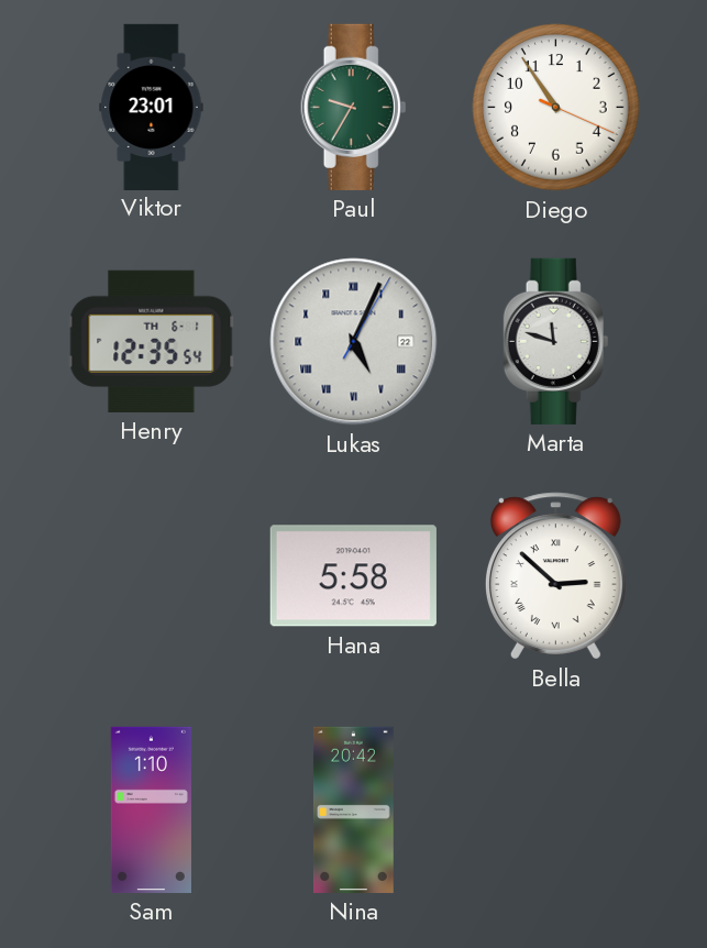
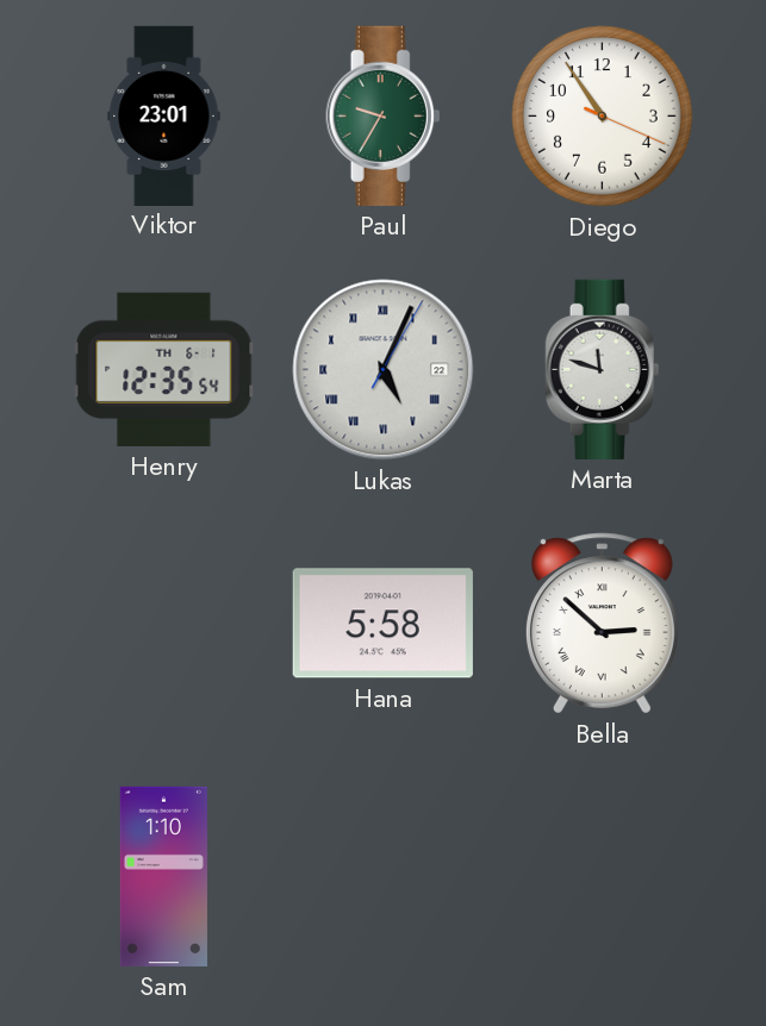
Nina: 20:42 -> none
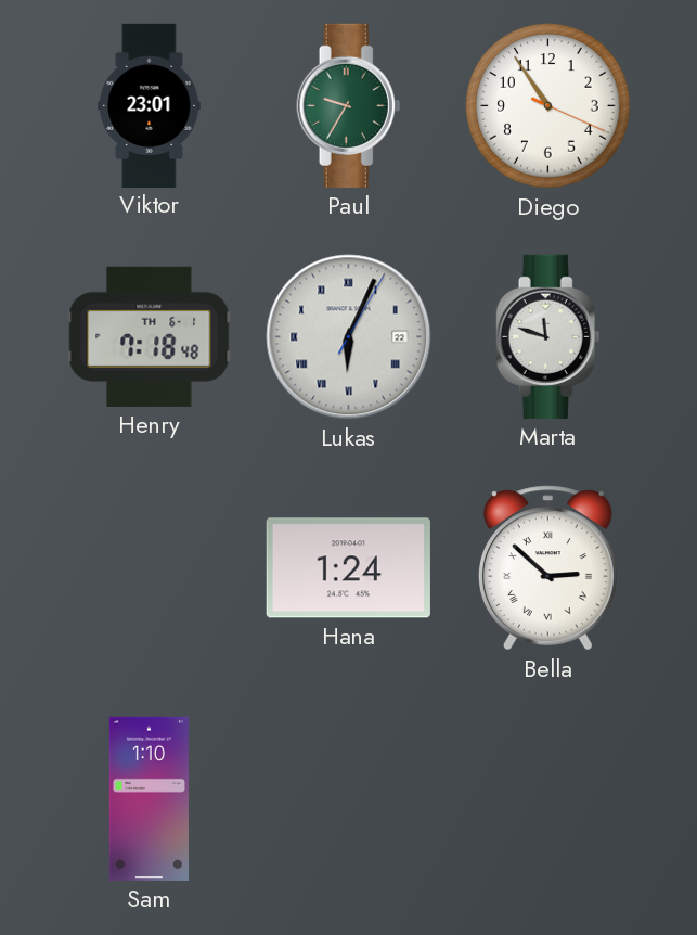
Henry: 12:35 -> 7:18
Lukas: 5:04 -> 6:04
Hana: 5:58 -> 1:24
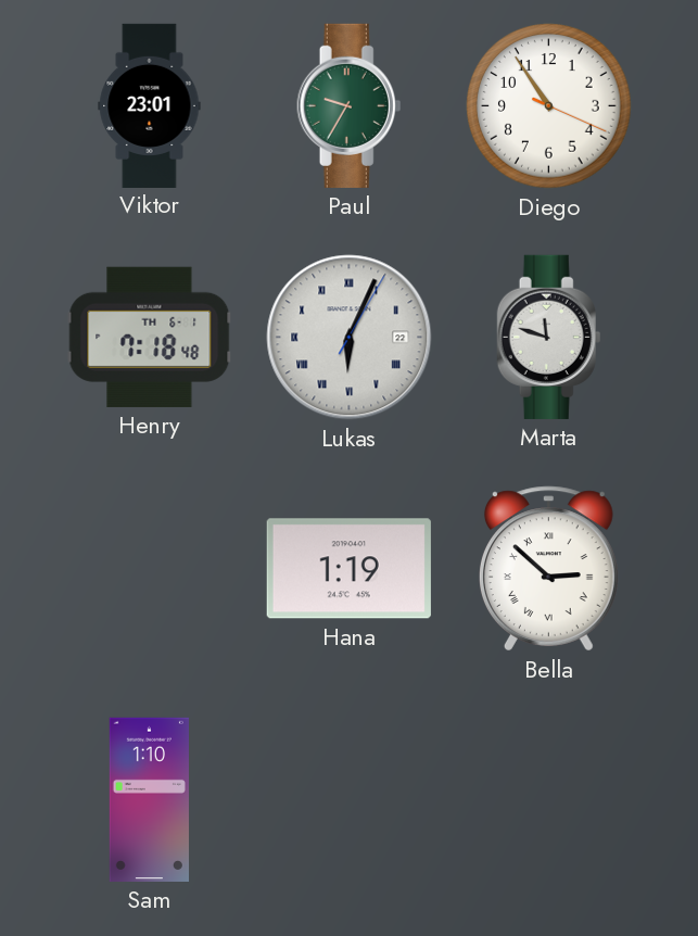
Hana: 1:24 -> 1:19
